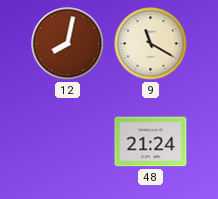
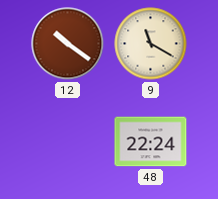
12: 8:02 -> 10:21
48: 21:24 -> 22:24
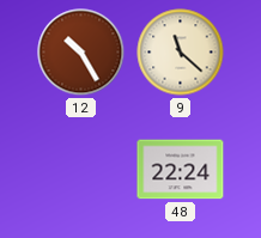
12: 10:21 -> 10:25
9: 11:20 -> 11:22
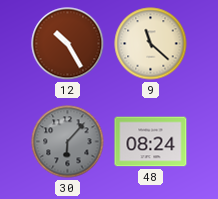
30: none -> 6:07
48: 22:24 -> 08:24
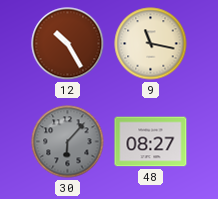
9: 11:22 -> 11:17
48: 08:24 -> 08:27
